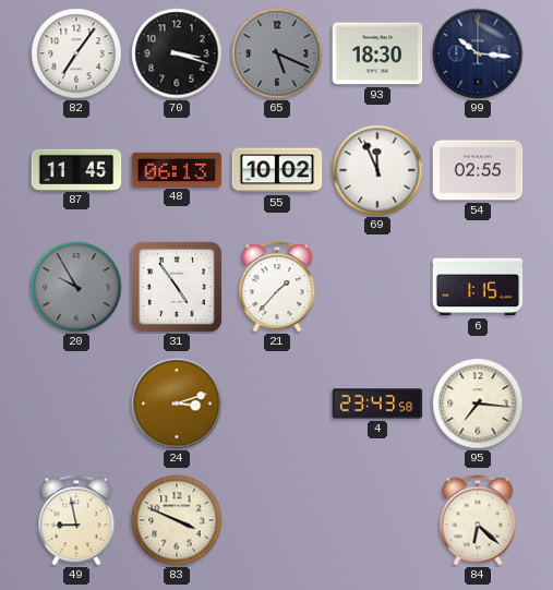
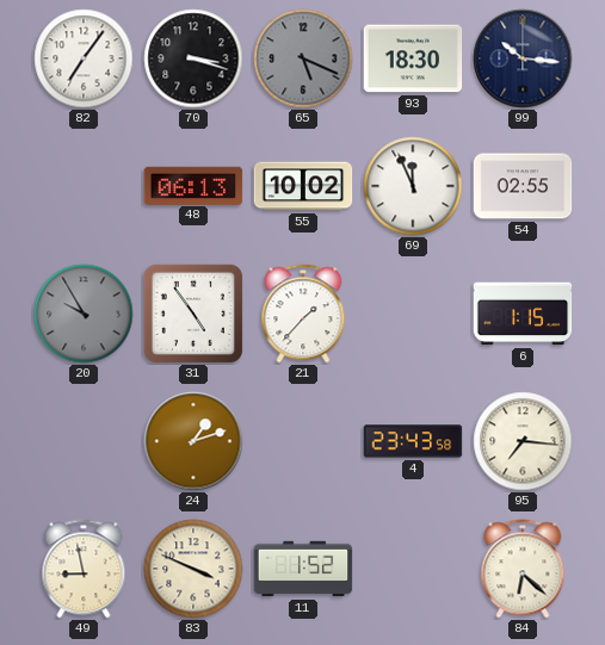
87: 11:45 -> none
24: 3:12 -> 1:12
11: none -> 1:52
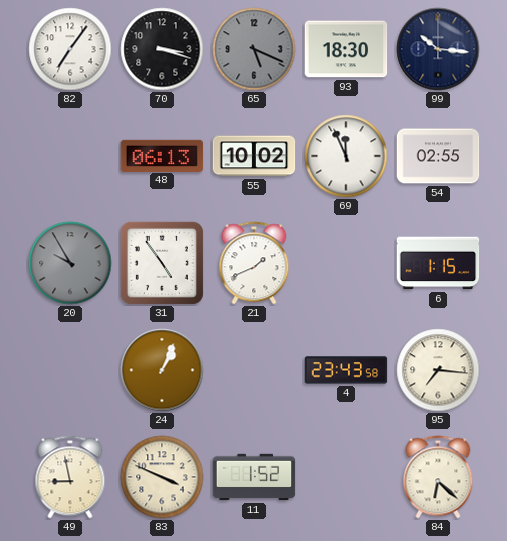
21: 1:37 -> 1:41
24: 1:12 -> 1:04
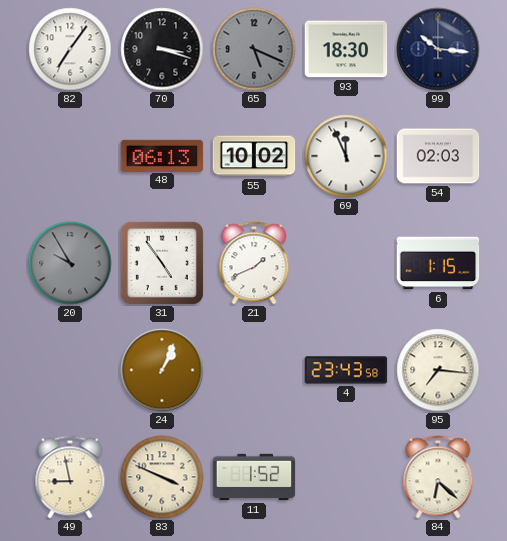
54: 02:55 -> 02:03
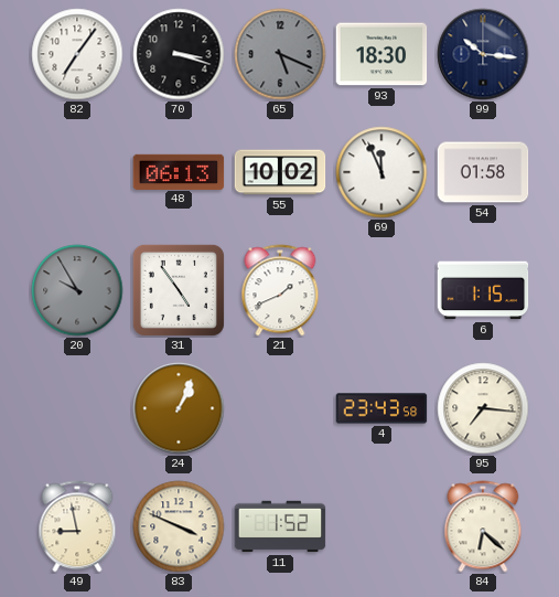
54: 02:03 -> 01:58
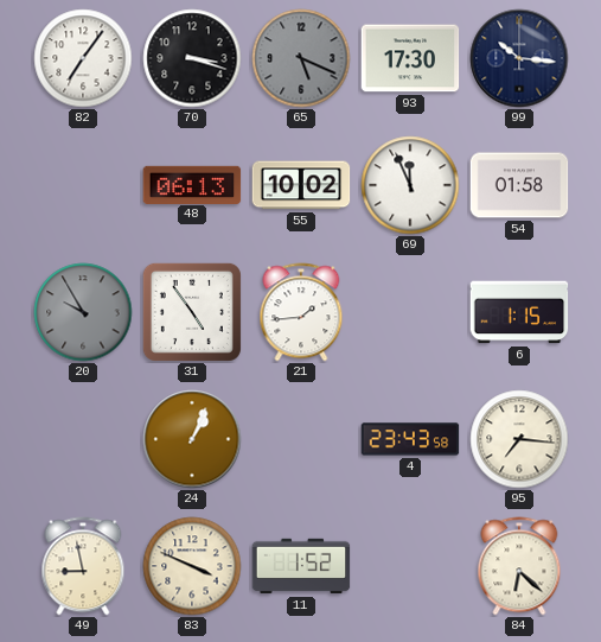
93: 18:30 -> 17:30
21: 1:41 -> 1:44
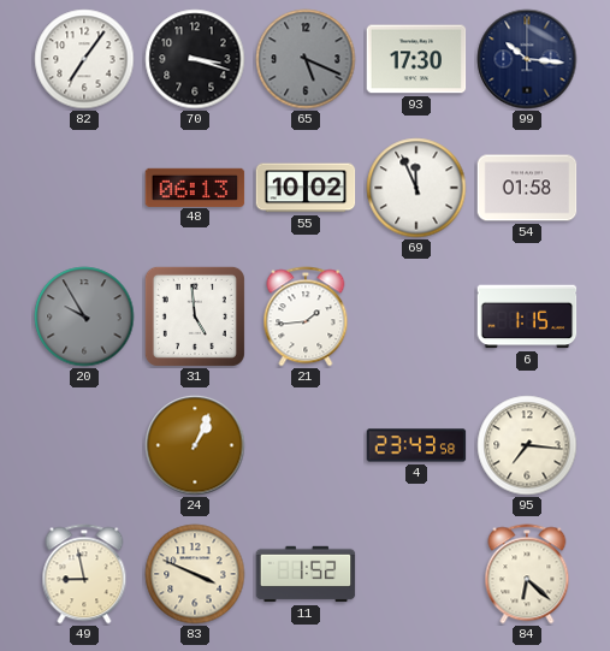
31: 4:54 -> 4:59
